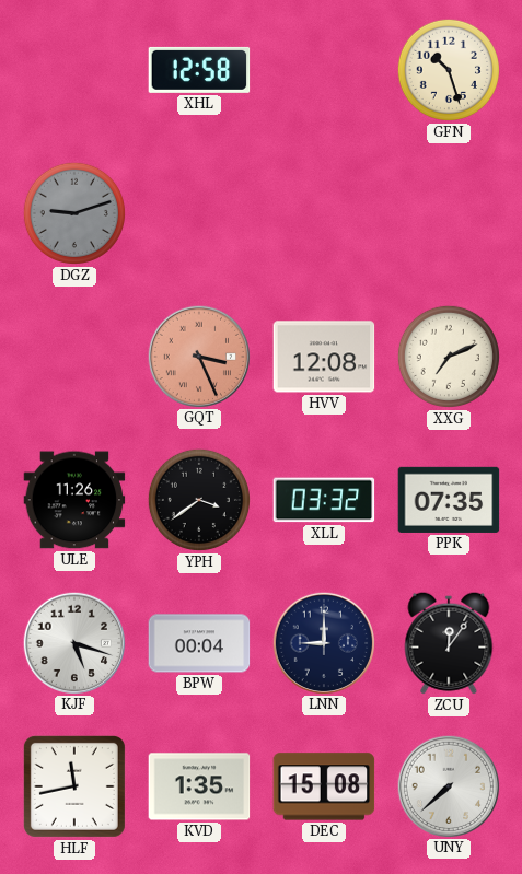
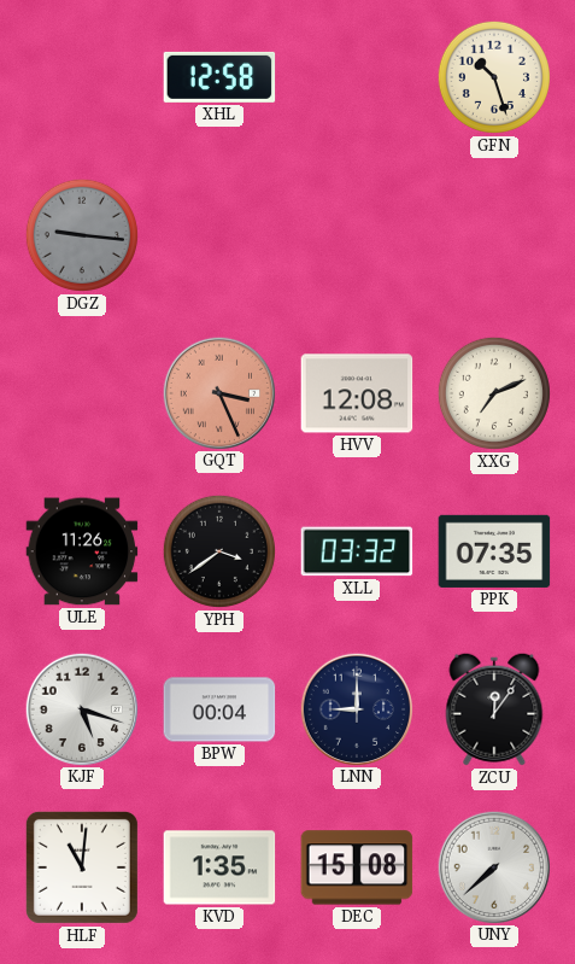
DGZ: 9:12 -> 9:16
HLF: 11:43 -> 11:01
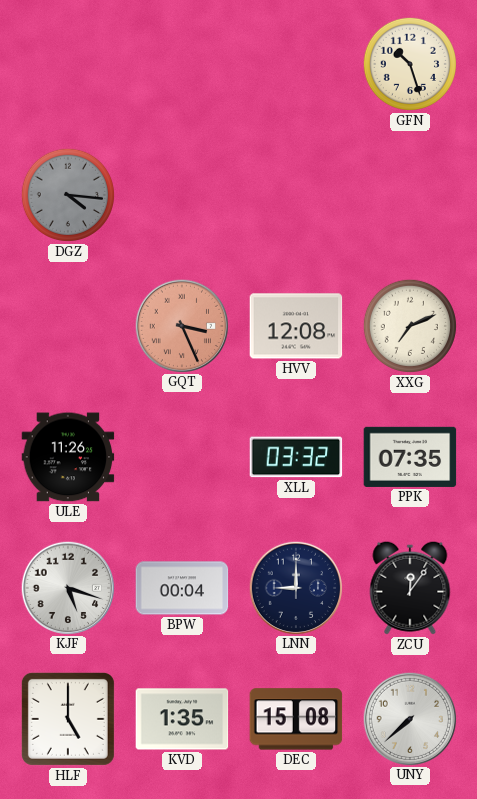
XHL: 12:58 -> none
DGZ: 9:16 -> 4:16
YPH: 3:39 -> none
HLF: 11:01 -> 5:00
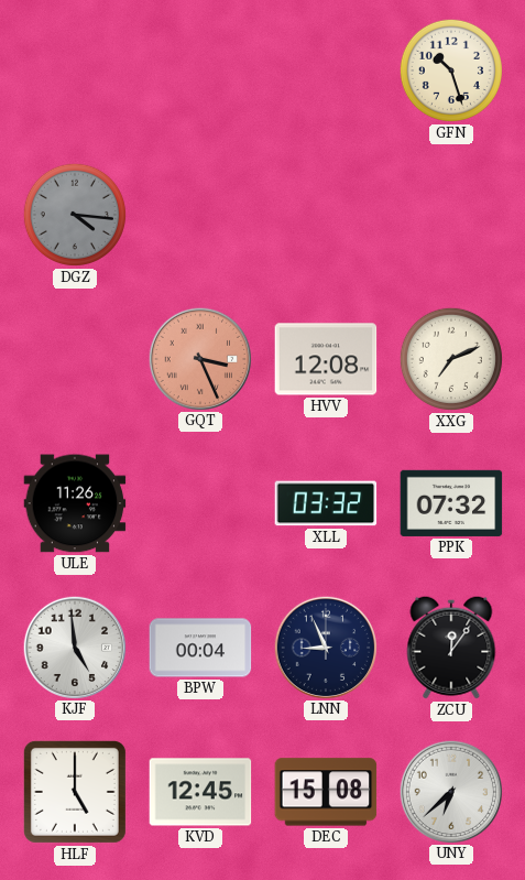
PPK: 07:35 -> 07:32
KJF: 5:18 -> 4:59
LNN: 9:00 -> 8:56
KVD: 1:35 -> 12:45
UNY: 7:38 -> 6:38
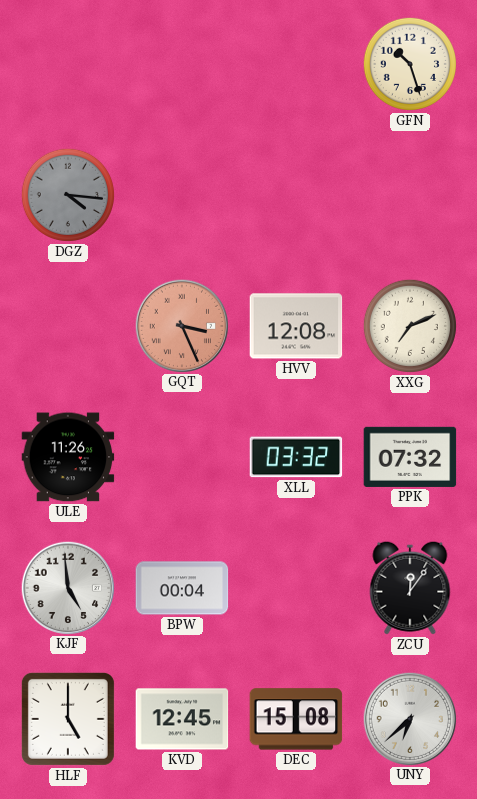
LNN: 8:56 -> none
